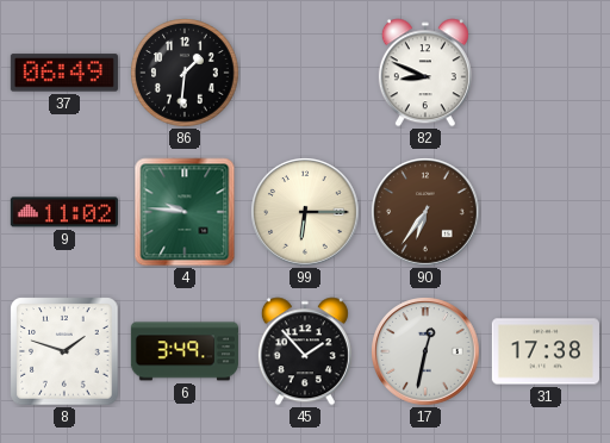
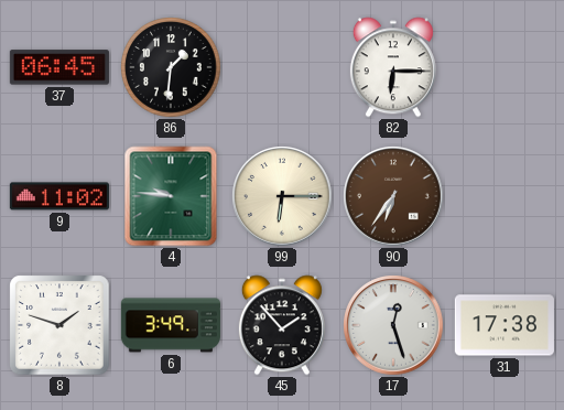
37: 06:49 -> 06:45
82: 8:49 -> 6:15
17: 12:32 -> 12:27
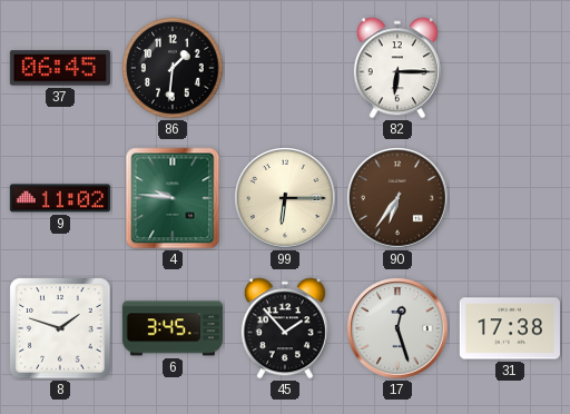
6: 3:49 -> 3:45
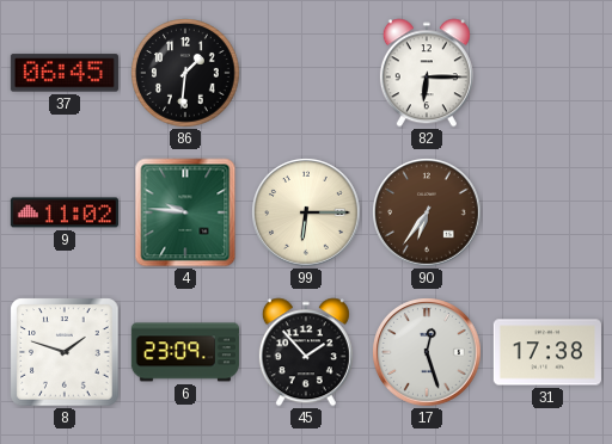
6: 3:45 -> 23:09
